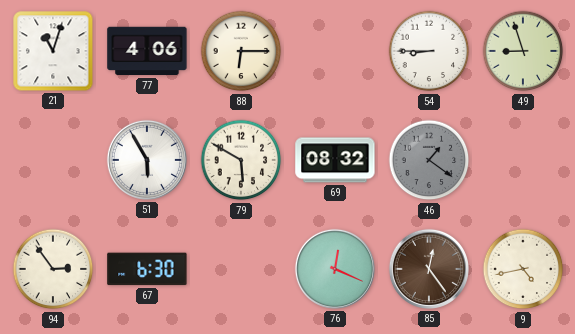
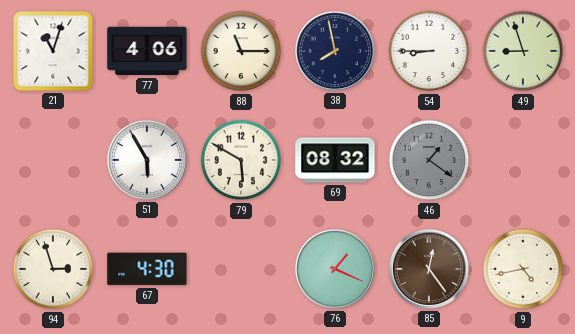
88: 6:15 -> 11:15
38: none -> 7:58
94: 2:54 -> 2:57
67: 6:30 -> 4:30
76: 12:19 -> 1:19
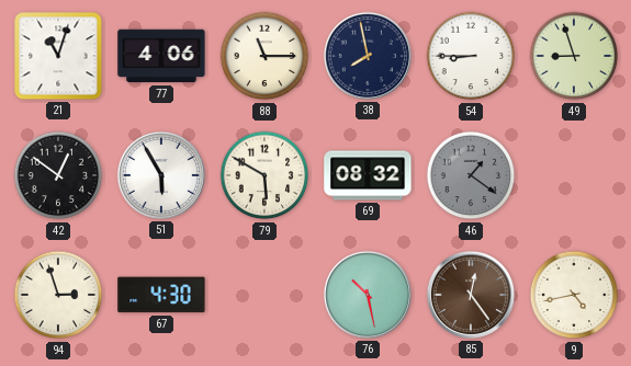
42: none -> 12:51
76: 1:19 -> 10:28
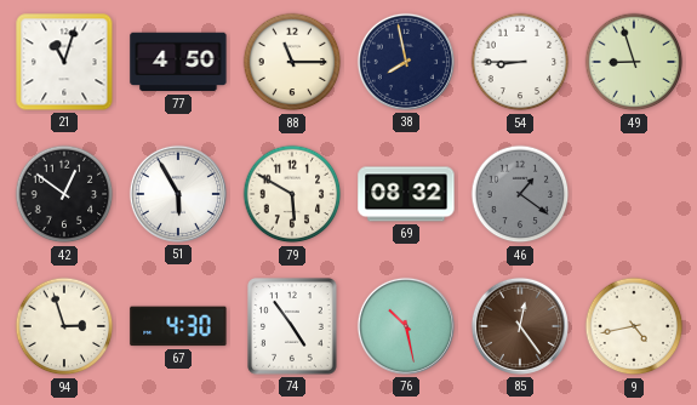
77: 4:06 -> 4:50
74: none -> 4:54
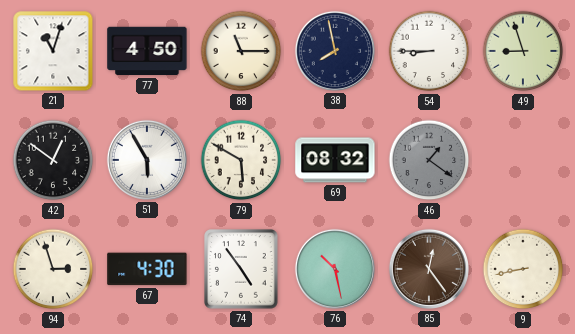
9: 4:43 -> 8:43
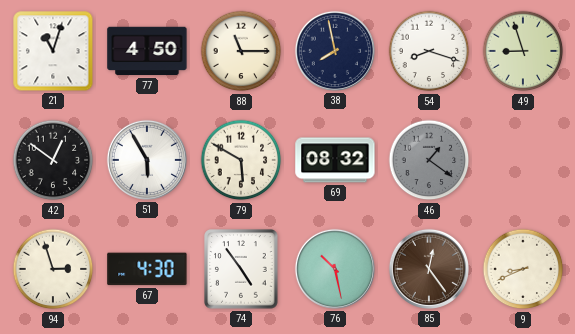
54: 8:45 -> 8:18
9: 8:43 -> 8:41
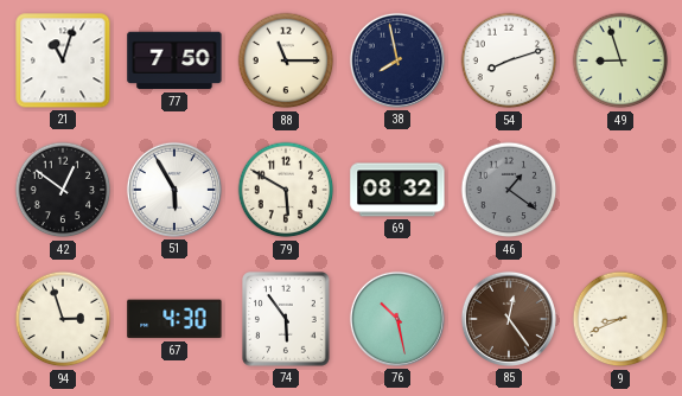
77: 4:50 -> 7:50
54: 8:18 -> 8:12
74: 4:54 -> 5:54
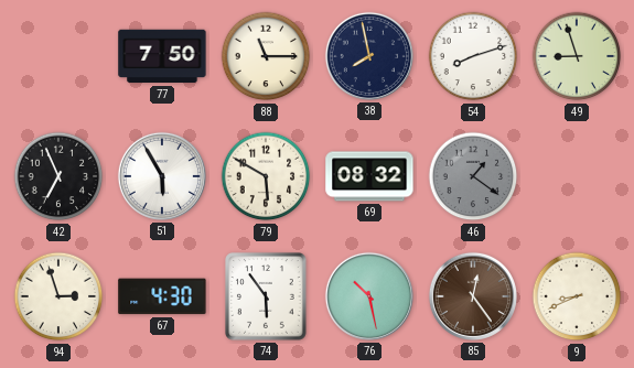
21: 11:03 -> none
42: 12:51 -> 6:56
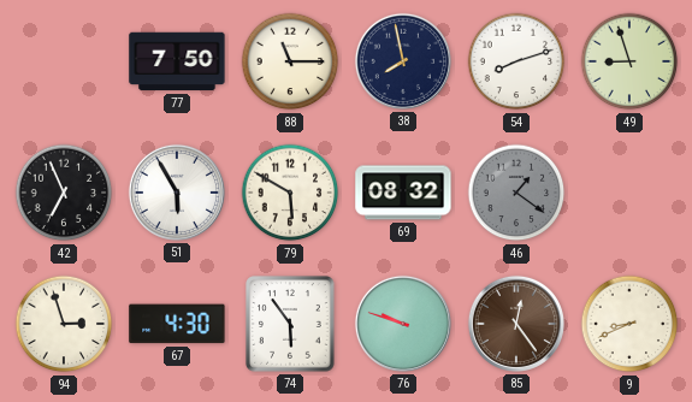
76: 10:28 -> 9:48
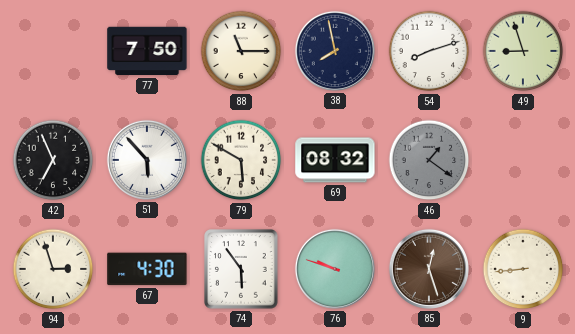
51: 5:55 -> 5:53
85: 12:24 -> 12:27
9: 8:41 -> 8:44
